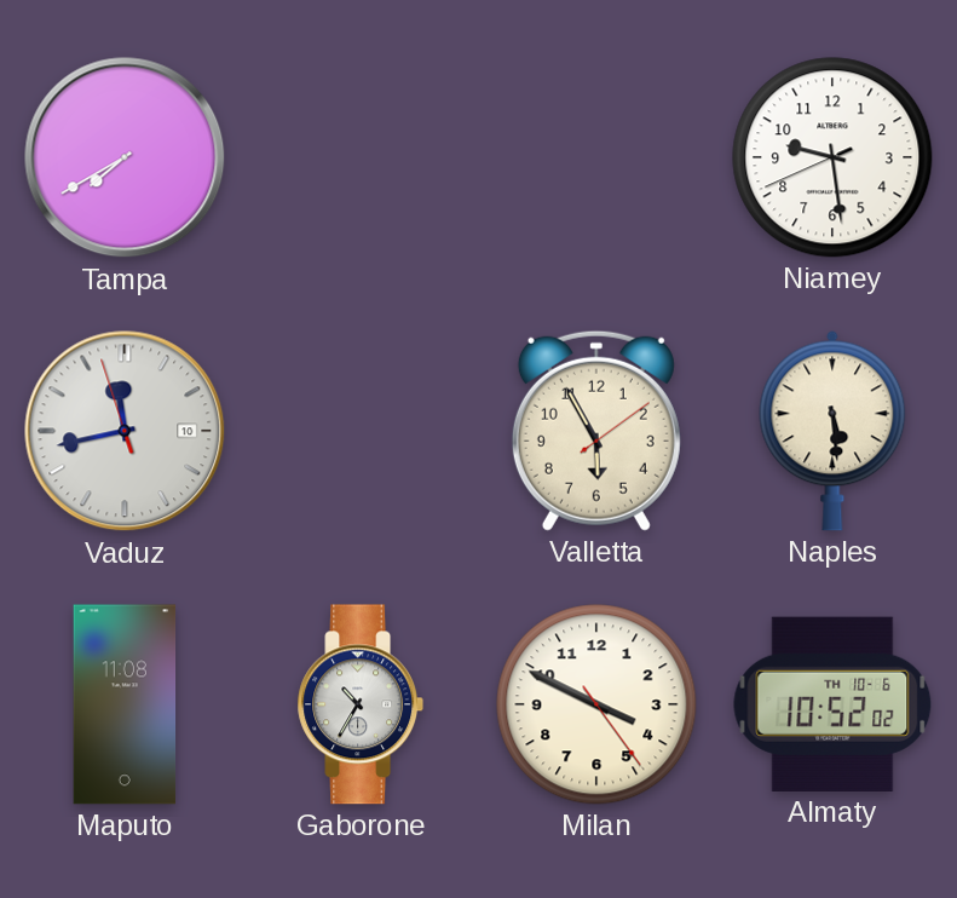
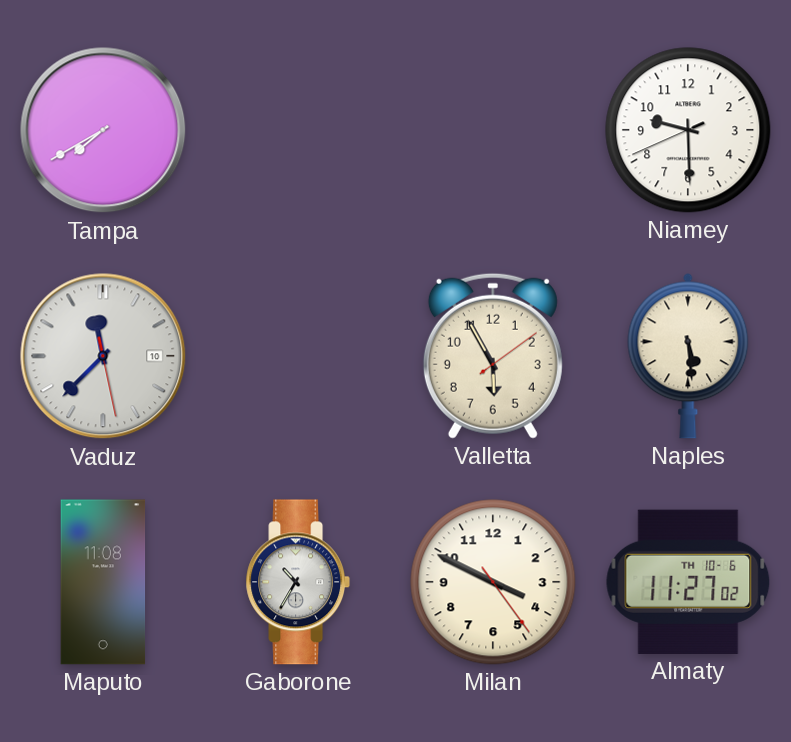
Niamey: 9:28 -> 9:29
Vaduz: 11:42 -> 11:37
Almaty: 10:52 -> 11:27
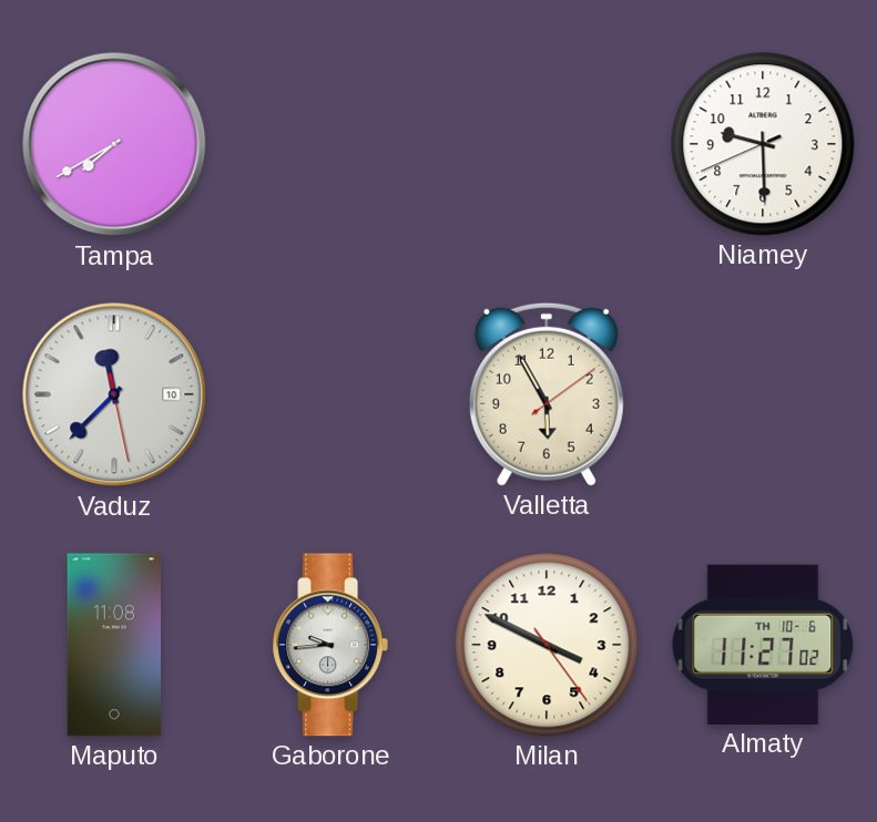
Naples: 5:29 -> none
Gaborone: 10:35 -> 9:44
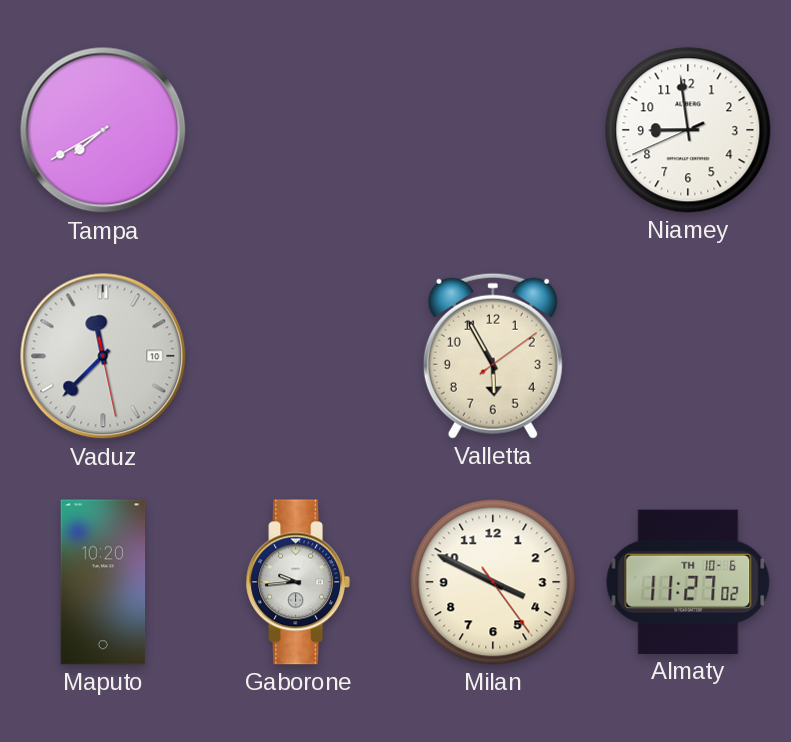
Niamey: 9:29 -> 8:58
Maputo: 11:08 -> 10:20
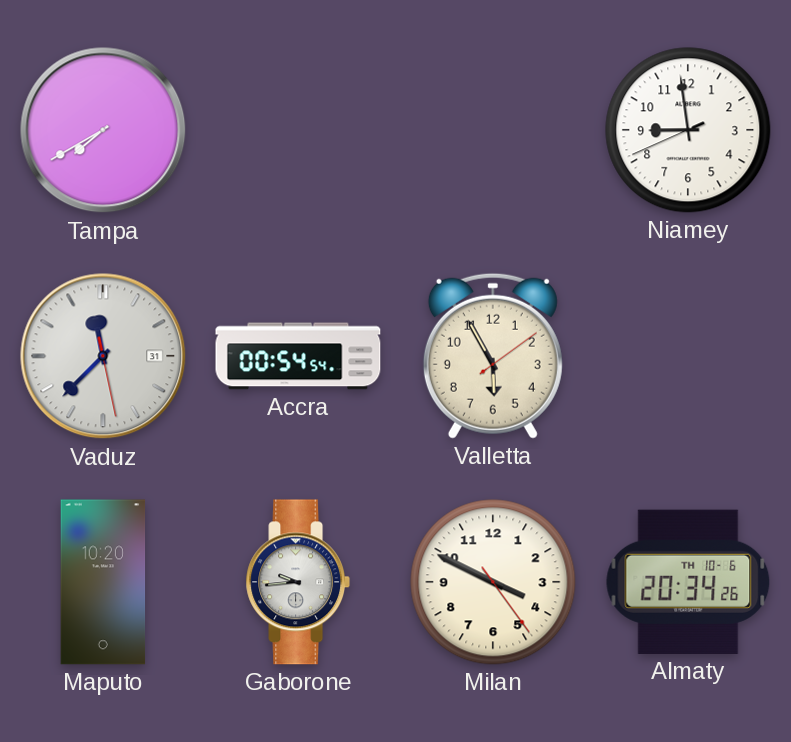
Vaduz date: 10 -> 31
Accra: none -> 00:54
Almaty: 11:27 -> 20:34
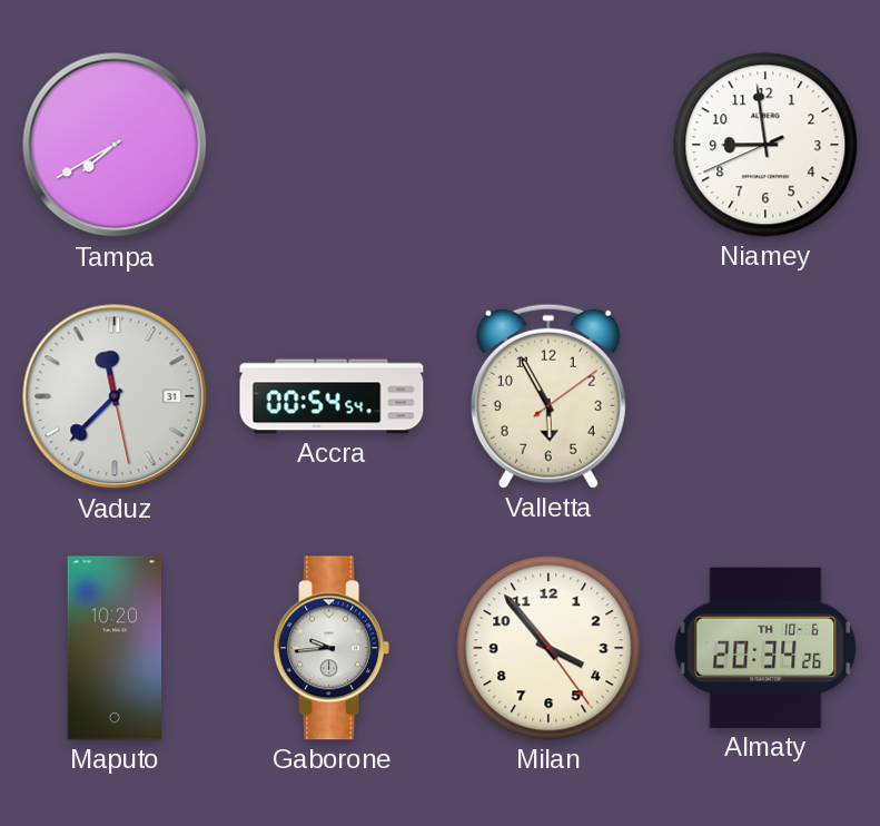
Milan: 3:49 -> 3:53
